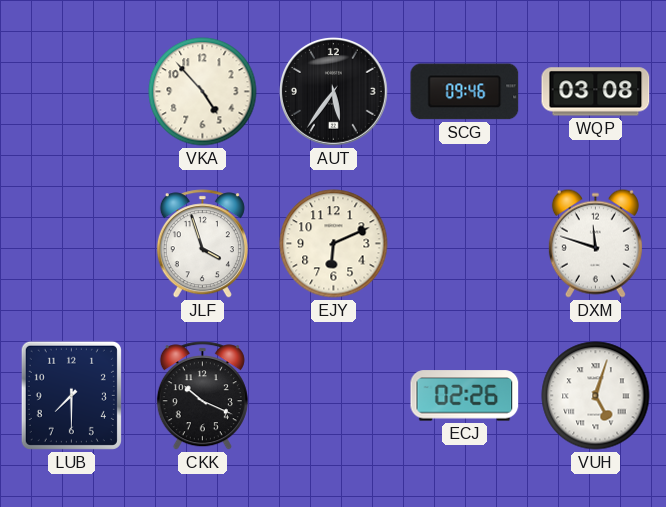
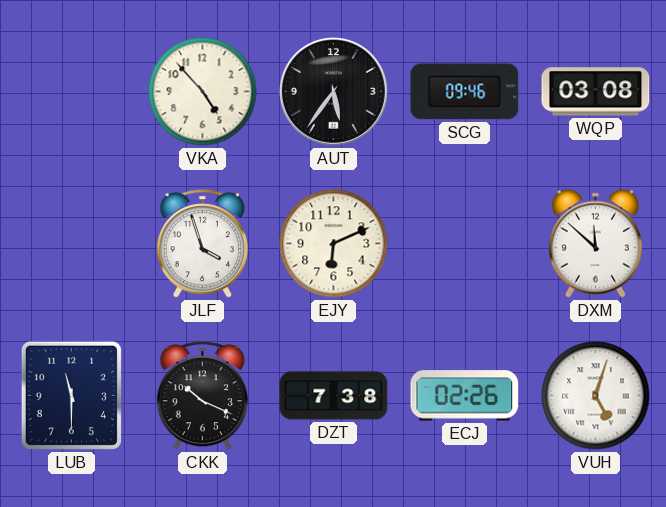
DXM: 11:48 -> 11:52
LUB: 7:30 -> 11:30
DZT: none -> 7:38
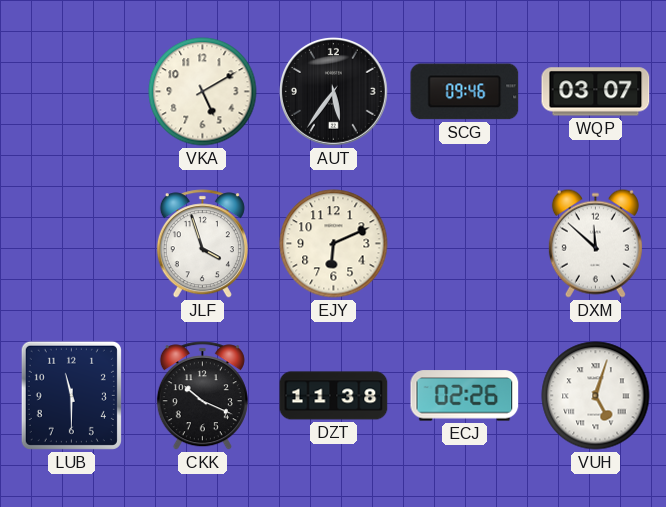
VKA: 4:53 -> 5:10
WQP: 03:08 -> 03:07
DZT: 7:38 -> 11:38
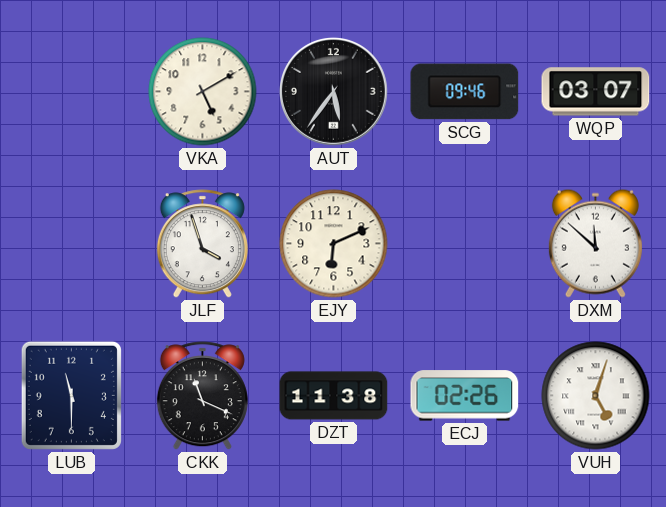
CKK: 10:19 -> 11:19
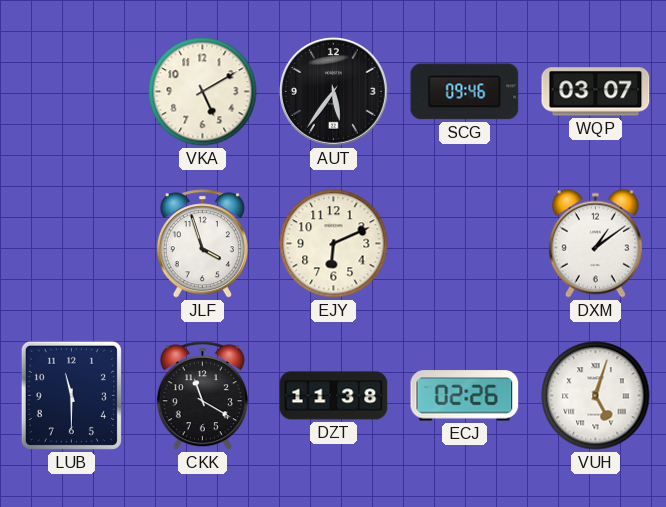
DXM: 11:52 -> 1:09
CKK: 11:19 -> 11:20
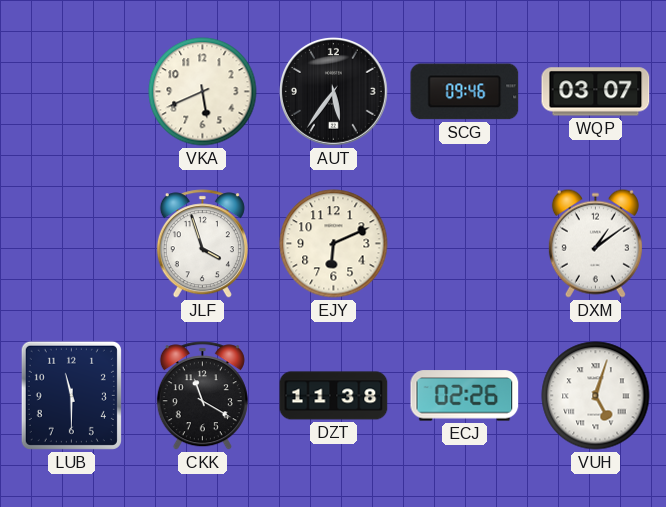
VKA: 5:10 -> 5:41
